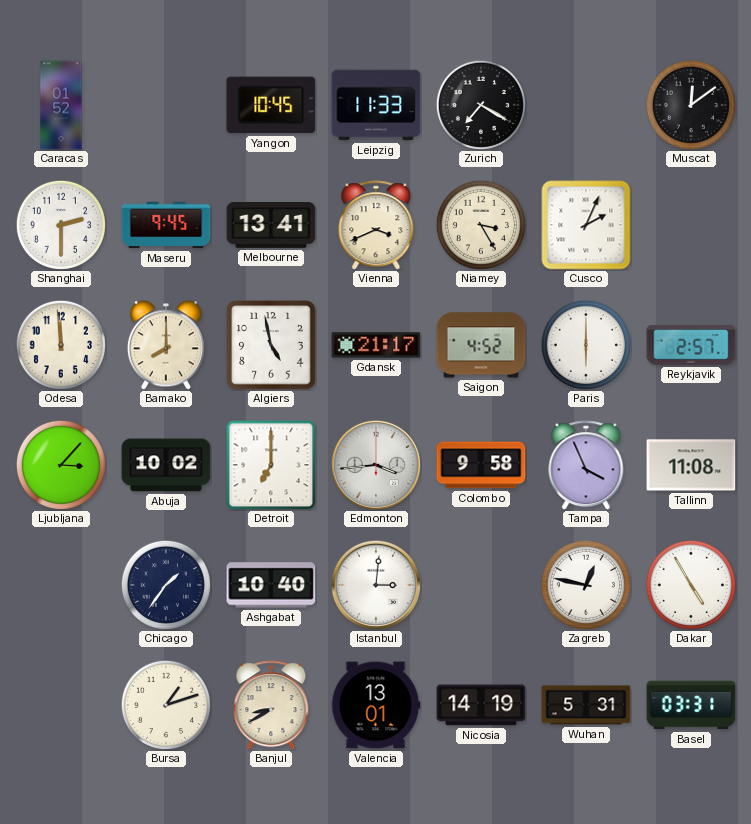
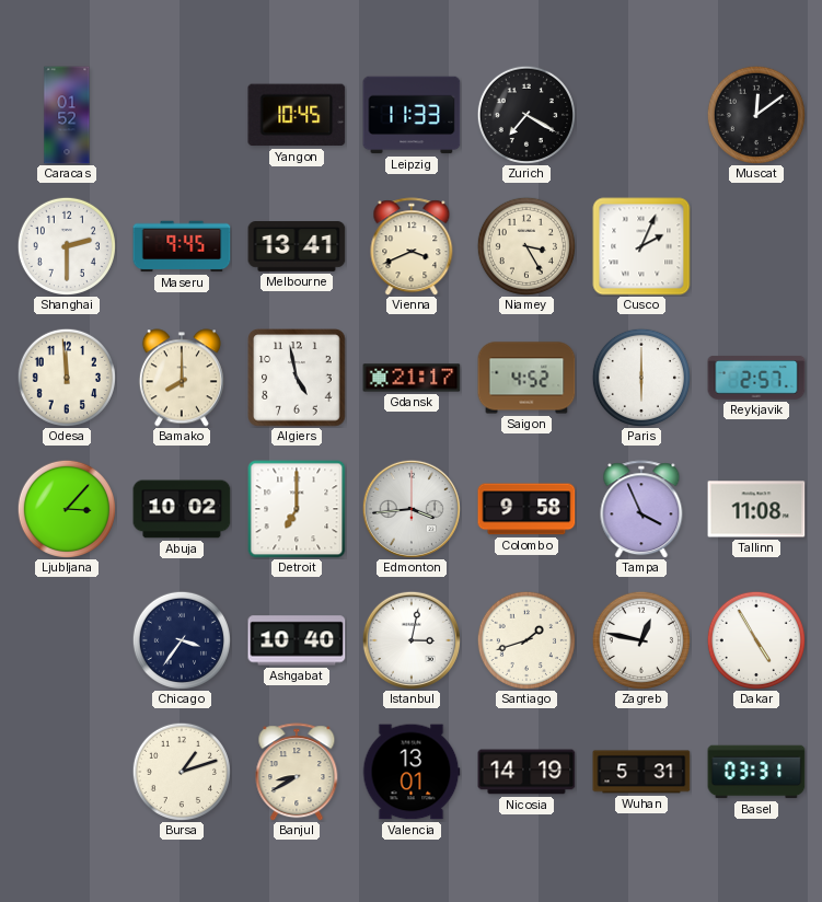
Chicago: 1:36 -> 3:36
Istanbul: 3:01 -> 3:02
Santiago: none -> 1:42
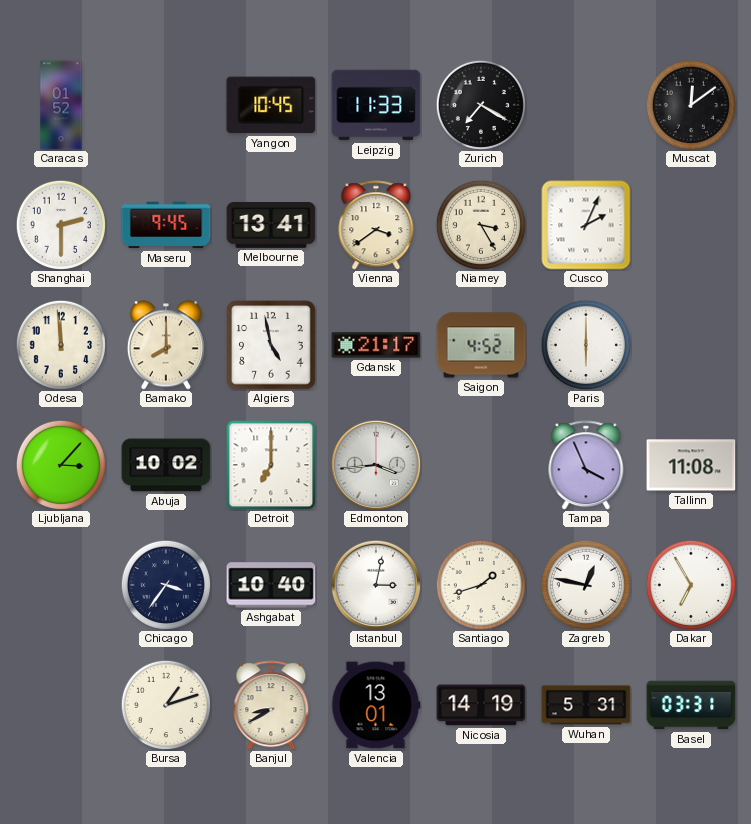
Vienna: 3:41 -> 3:39
Reykjavik: 2:57 -> none
Colombo: 9:58 -> none
Dakar: 4:55 -> 6:55
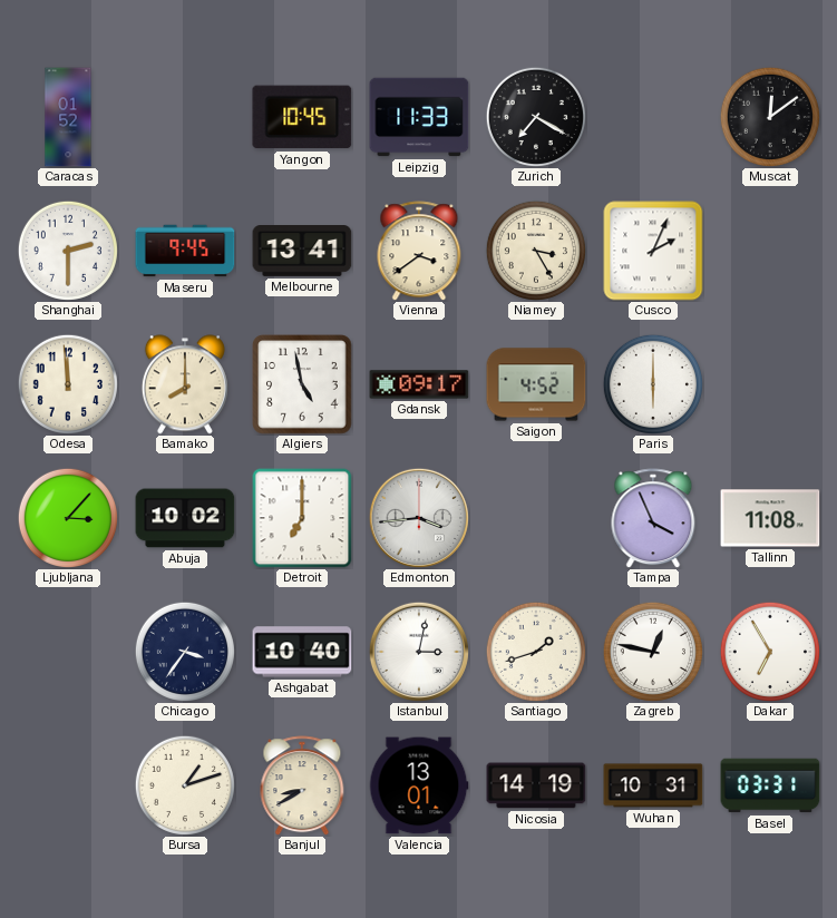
Gdansk: 21:17 -> 09:17
Wuhan: 5:31 -> 10:31
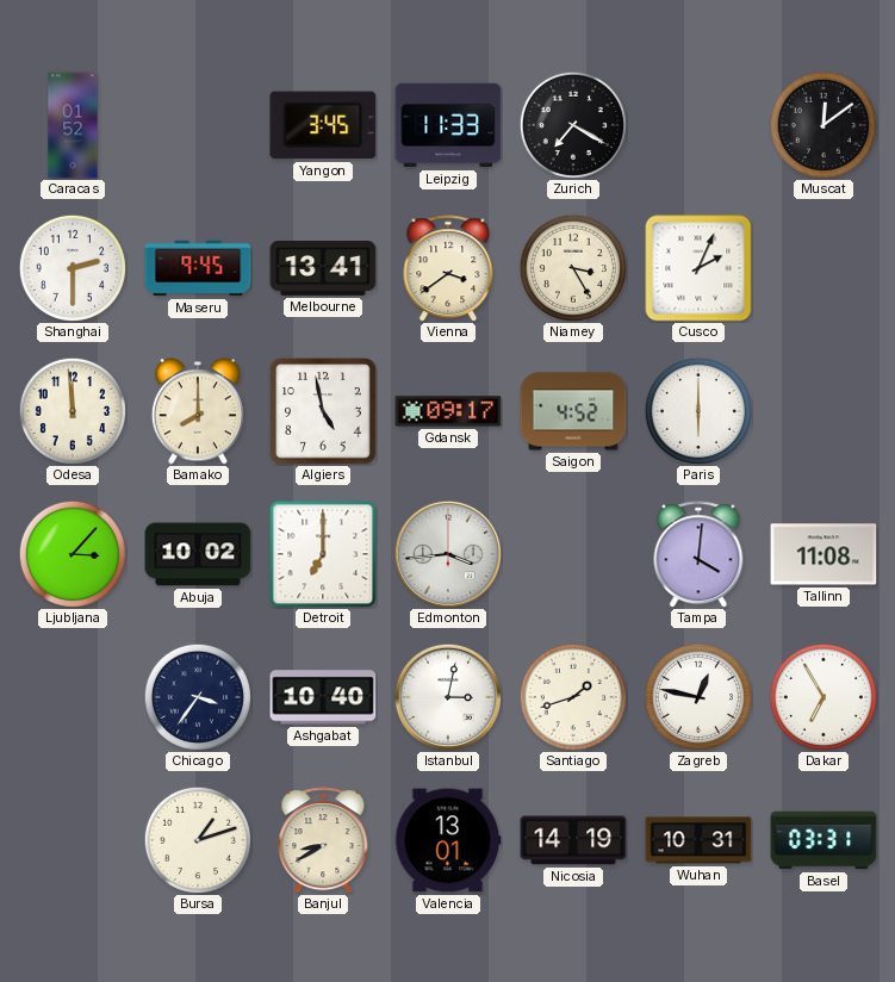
Yangon: 10:45 -> 3:45
Tampa: 3:56 -> 4:01
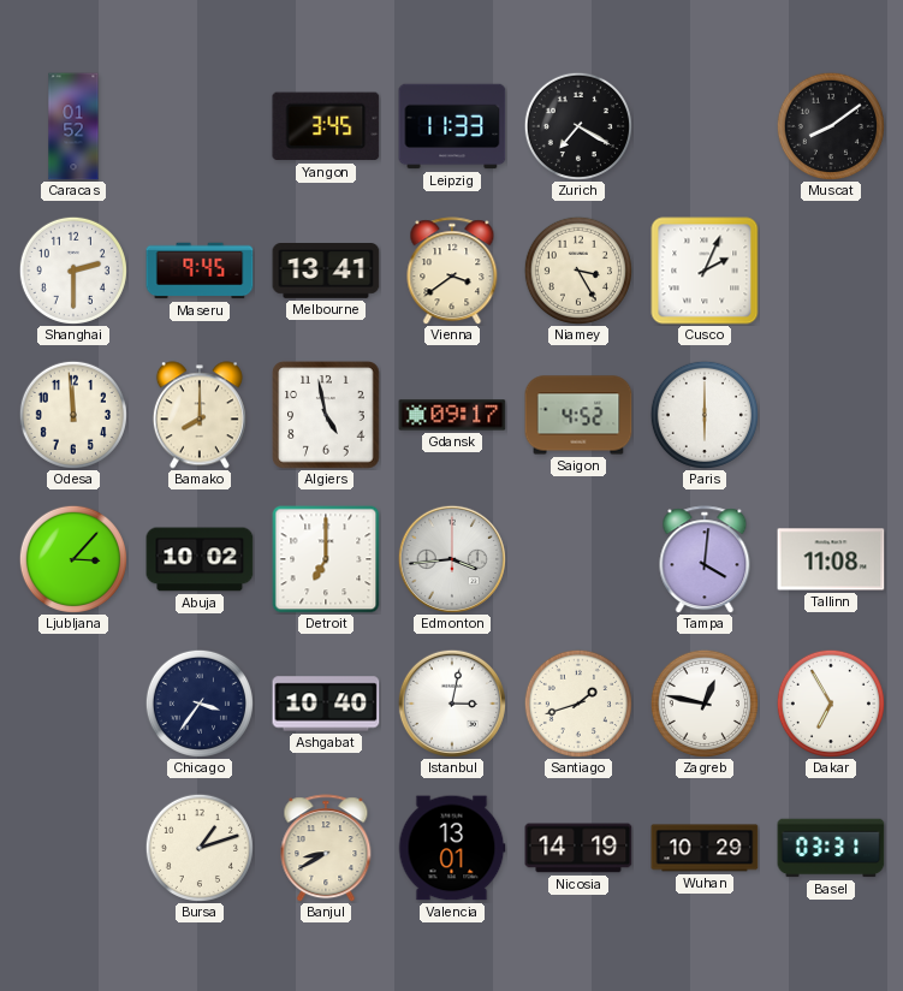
Muscat: 12:09 -> 8:09
Wuhan: 10:31 -> 10:29
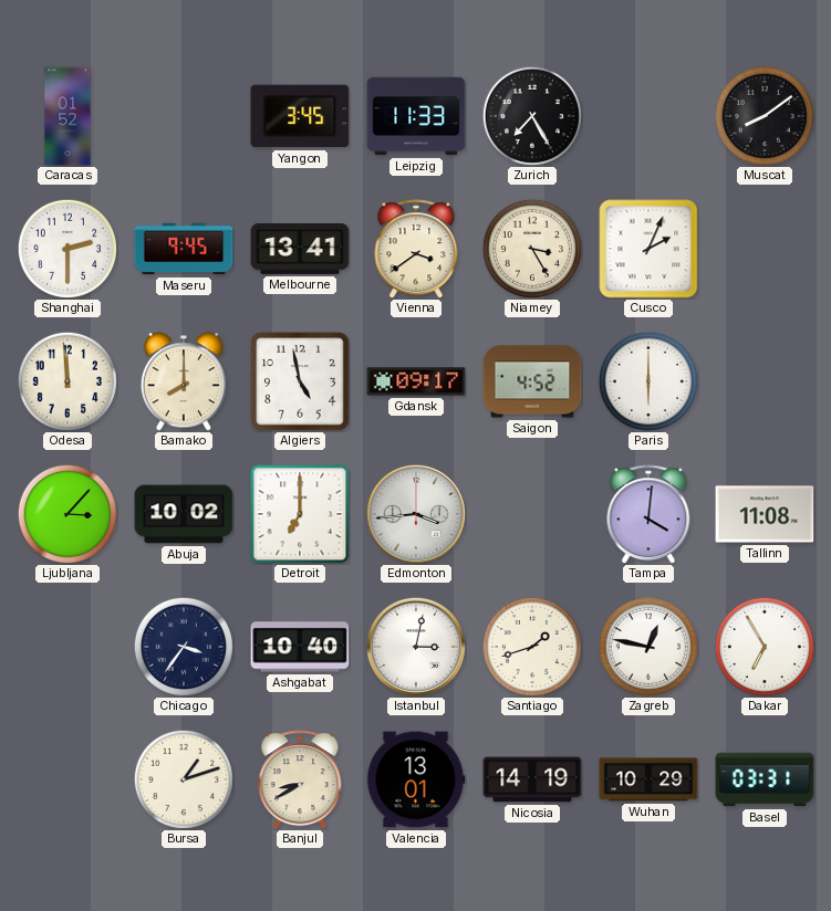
Zurich: 7:20 -> 7:25
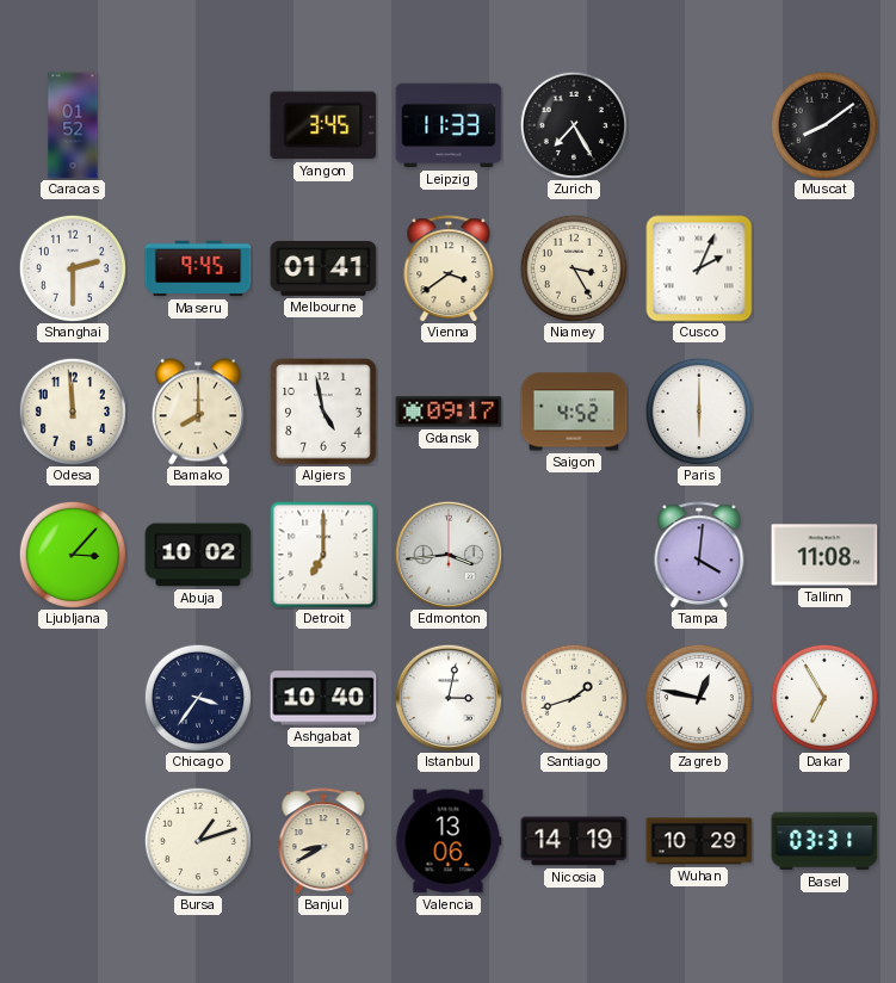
Melbourne: 13:41 -> 01:41
Valencia: 13:01 -> 13:06
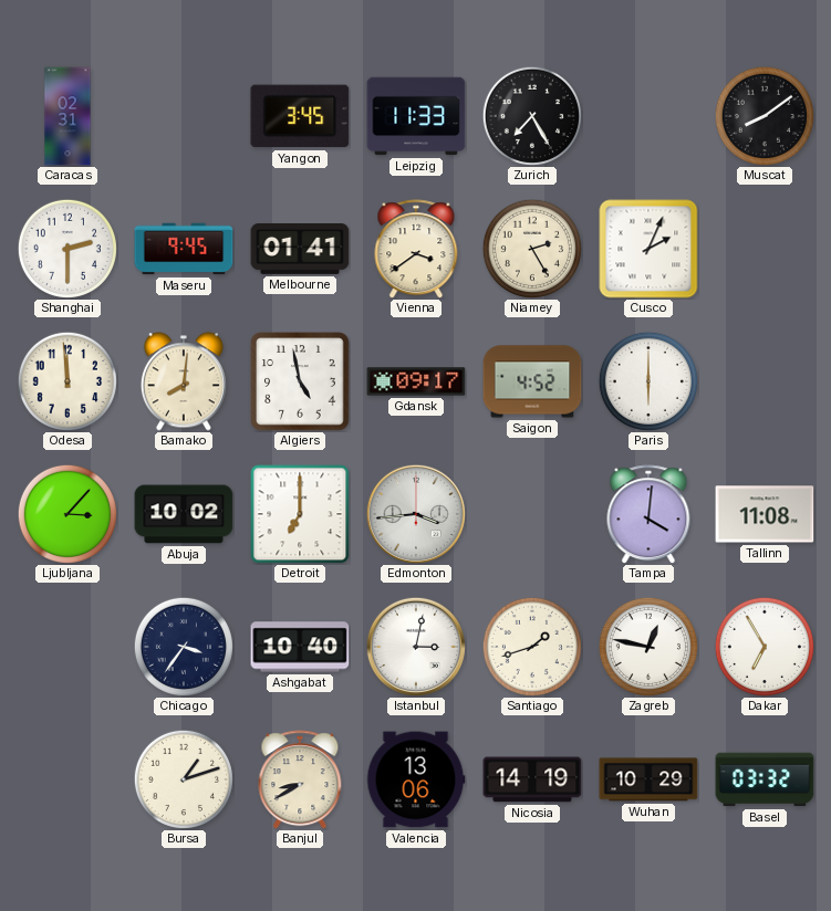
Caracas: 01:52 -> 02:31
Niamey: 3:25 -> 2:25
Bamako: 8:00 -> 8:01
Basel: 03:31 -> 03:32
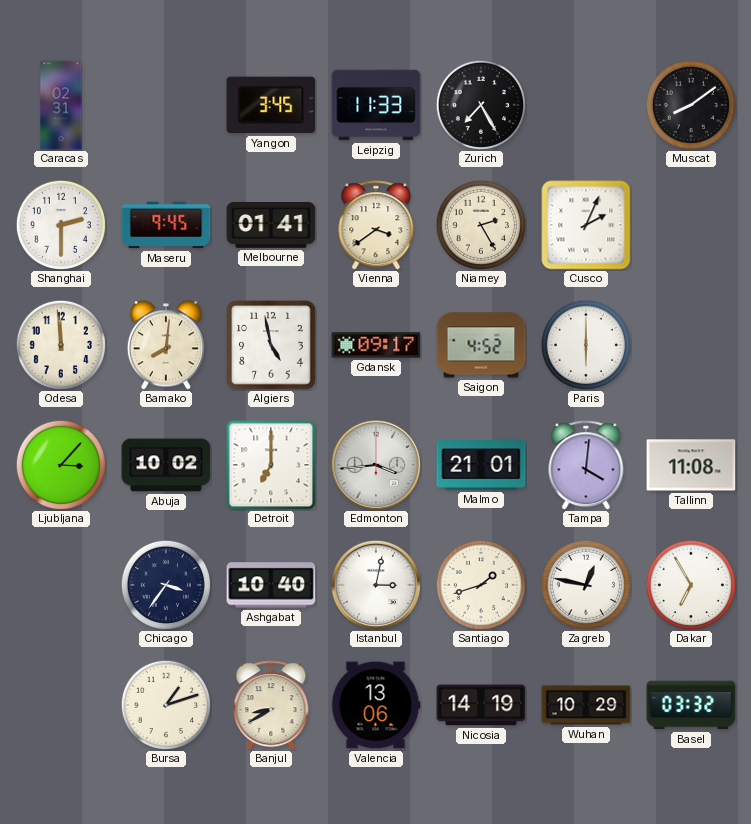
Malmo: none -> 21:01
